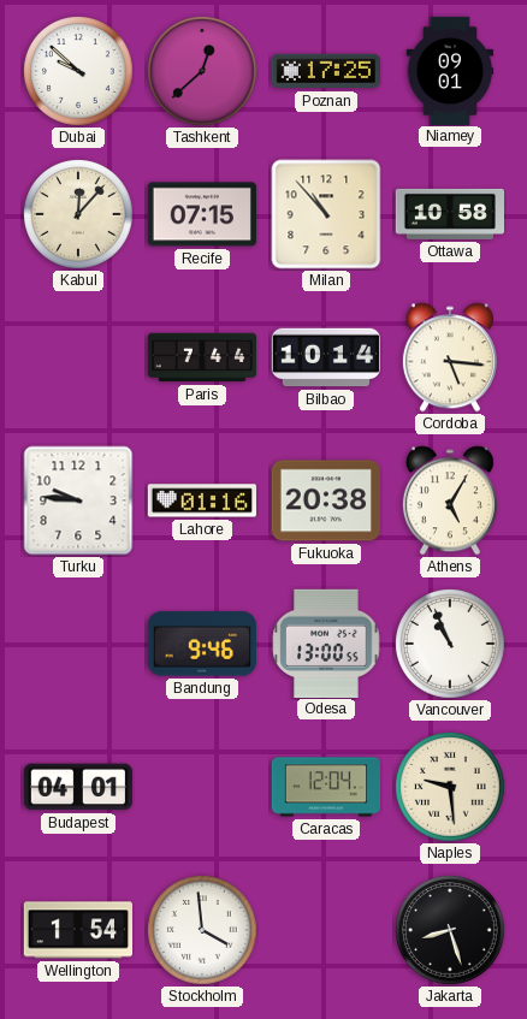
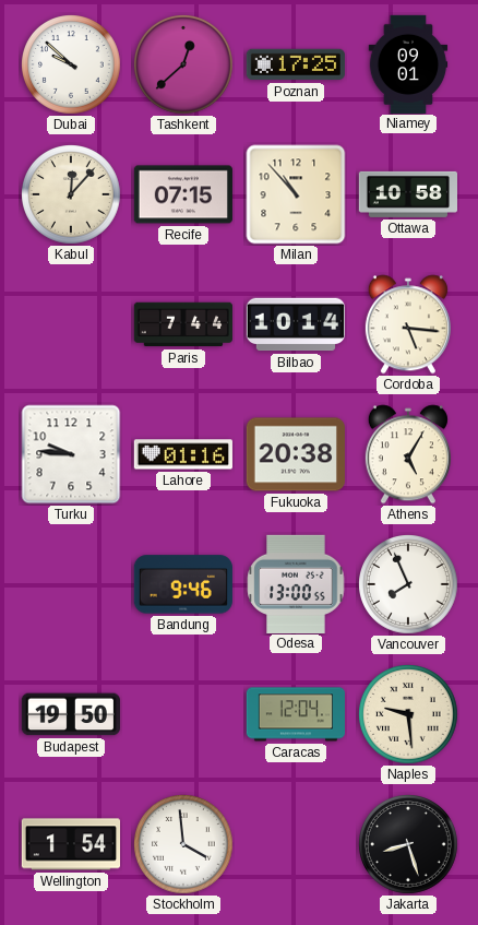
Vancouver: 10:56 -> 7:56
Budapest: 04:01 -> 19:50
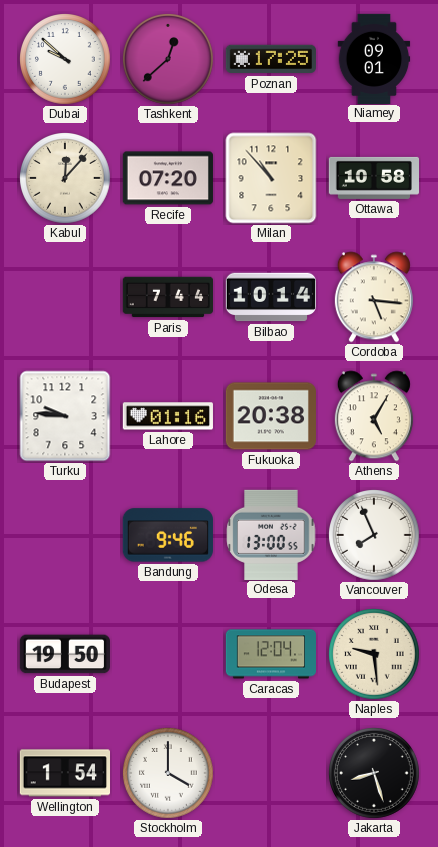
Recife: 07:15 -> 07:20
Stockholm: 3:59 -> 4:00
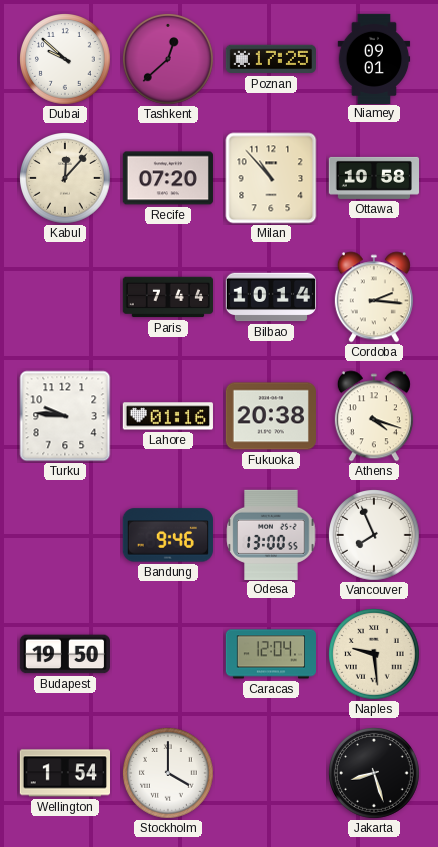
Cordoba: 5:16 -> 2:16
Athens: 5:05 -> 4:18
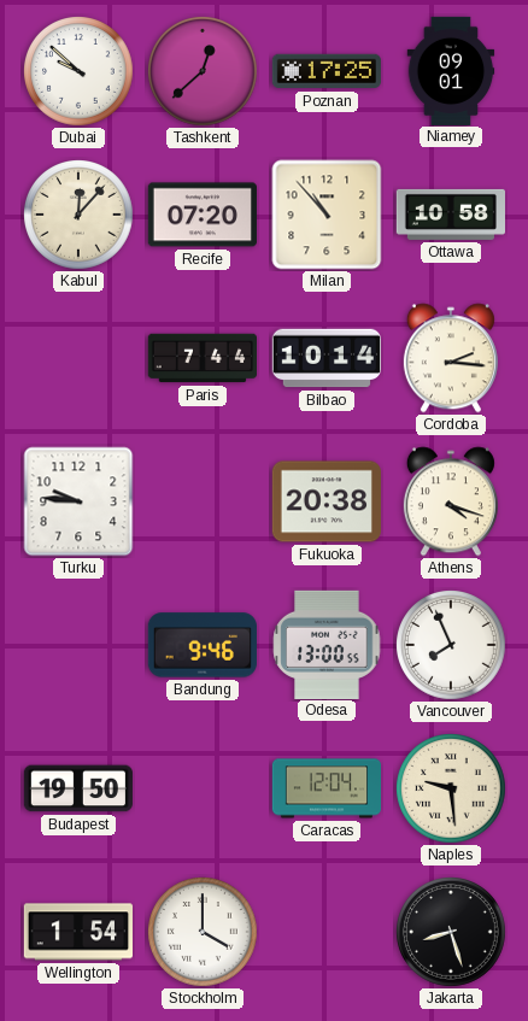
Lahore: 01:16 -> none
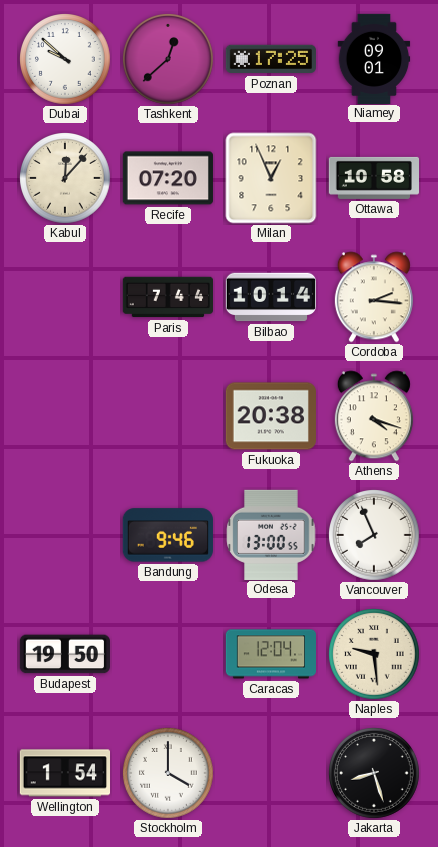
Milan: 10:53 -> 12:56
Turku: 9:46 -> none
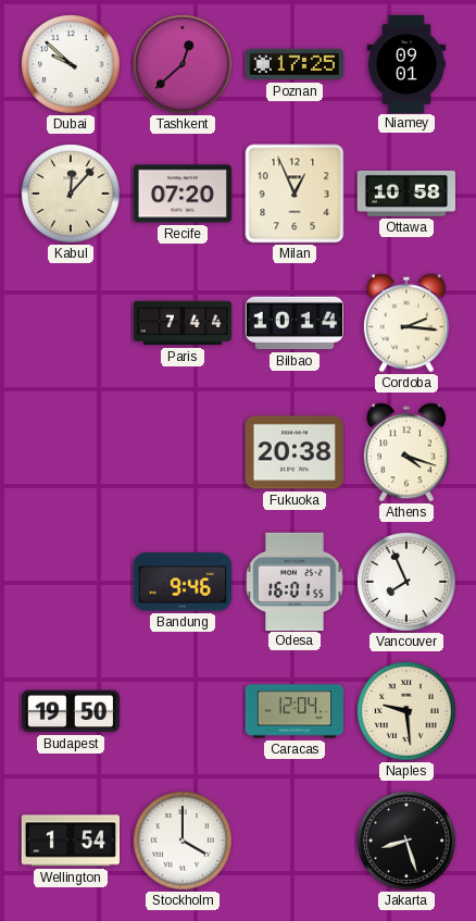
Odesa: 13:00 -> 16:01
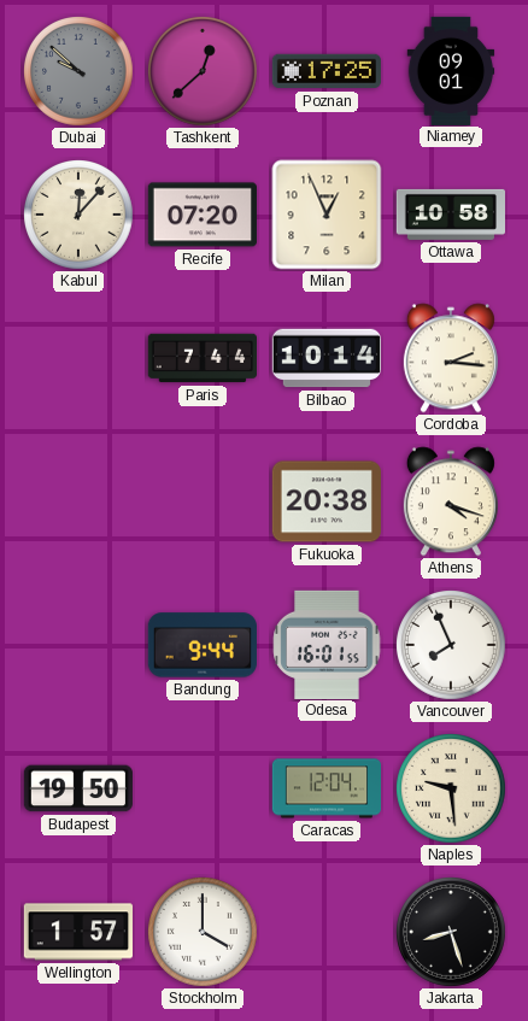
Dubai dial: white -> grey
Bandung: 9:46 -> 9:44
Wellington: 1:54 -> 1:57
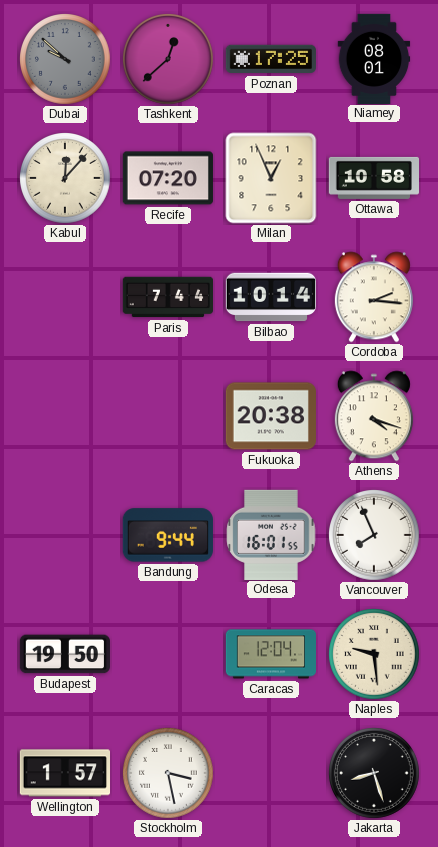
Niamey: 09:01 -> 08:01
Stockholm: 4:00 -> 3:28
